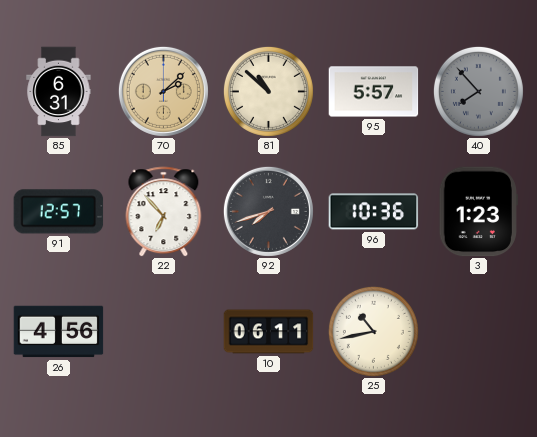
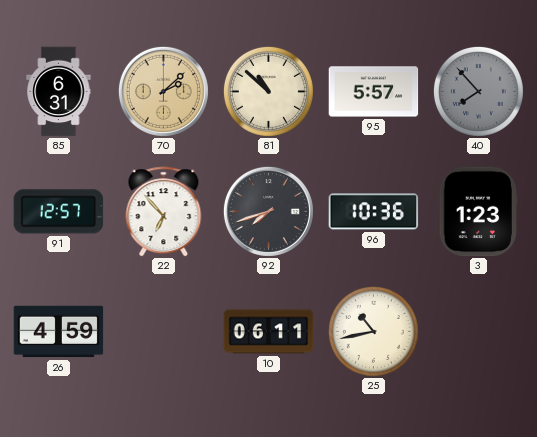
26: 4:56 -> 4:59
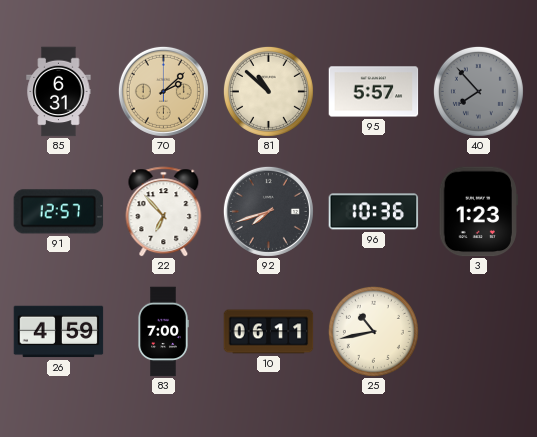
83: none -> 7:00
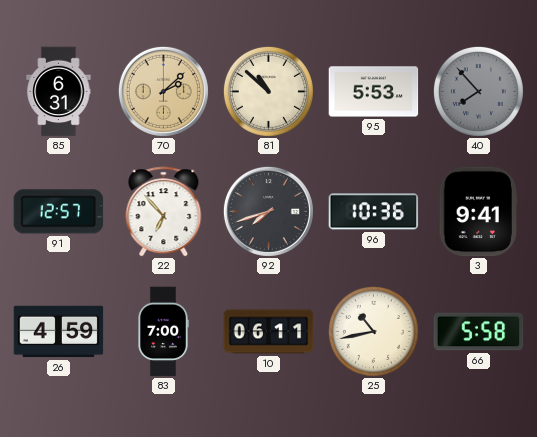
95: 5:57 -> 5:53
3: 1:23 -> 9:41
66: none -> 5:58
